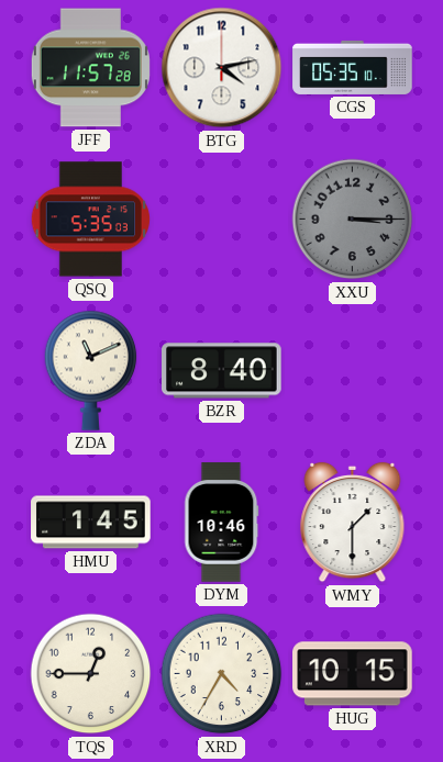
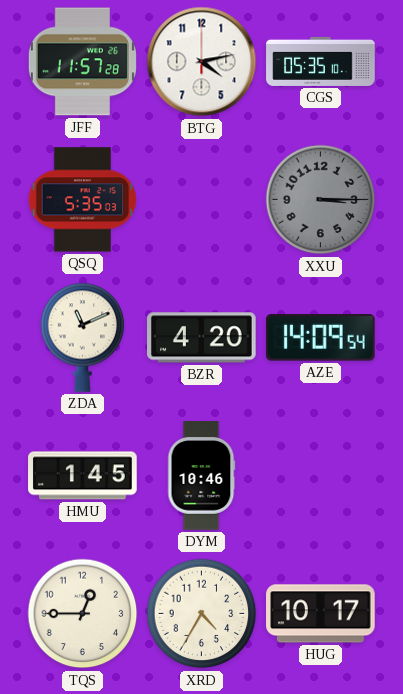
BZR: 8:40 -> 4:20
AZE: none -> 14:09
WMY: 1:30 -> none
HUG: 10:15 -> 10:17
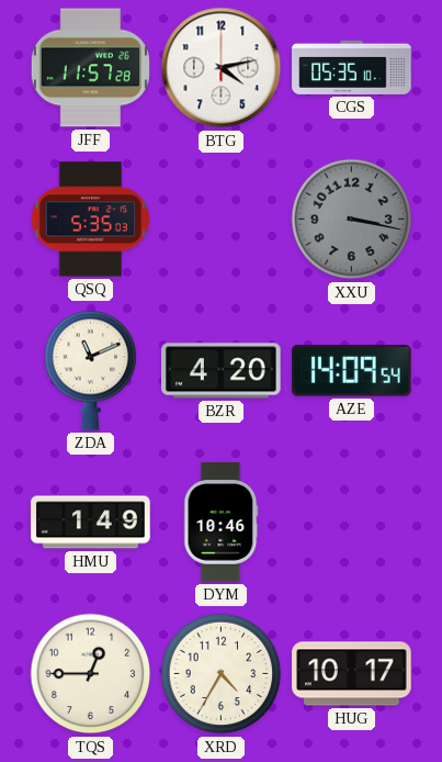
XXU: 3:15 -> 3:17
HMU: 1:45 -> 1:49
